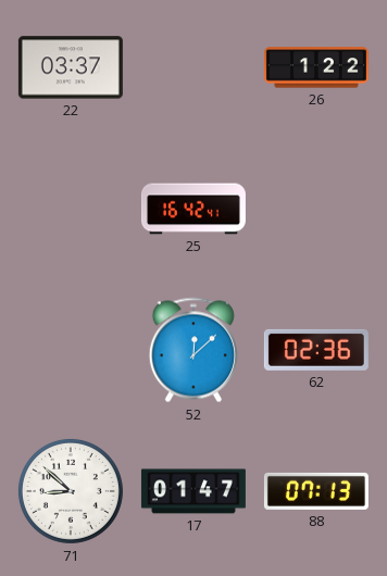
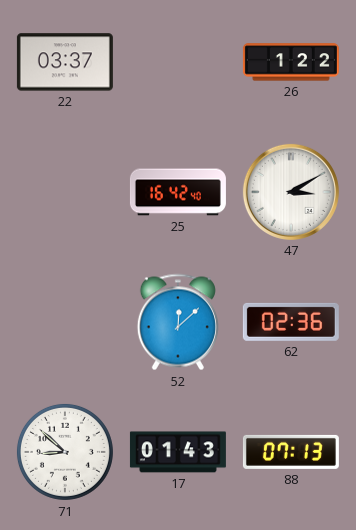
25: 16:42:41 -> 16:42:40
47: none -> 3:10
17: 01:47 -> 01:43
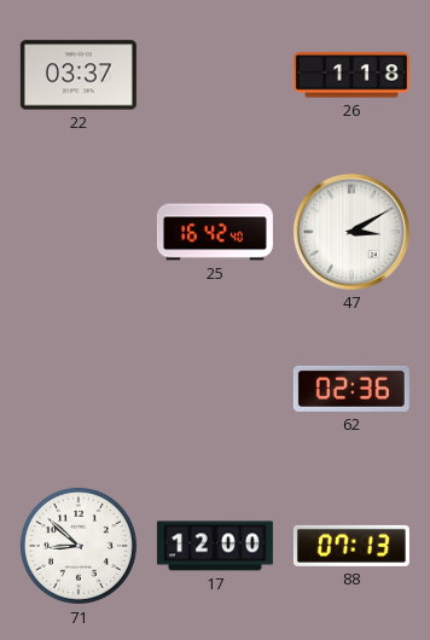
26: 1:22 -> 1:18
52: 12:08 -> none
17: 01:43 -> 12:00
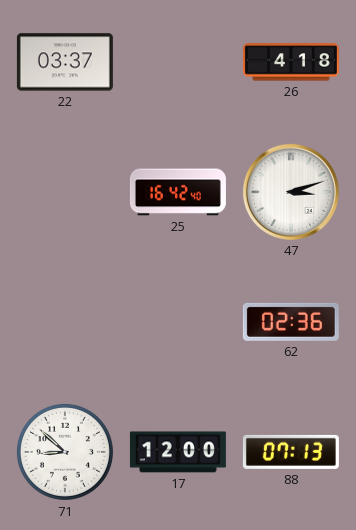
26: 1:18 -> 4:18
47: 3:10 -> 3:12
